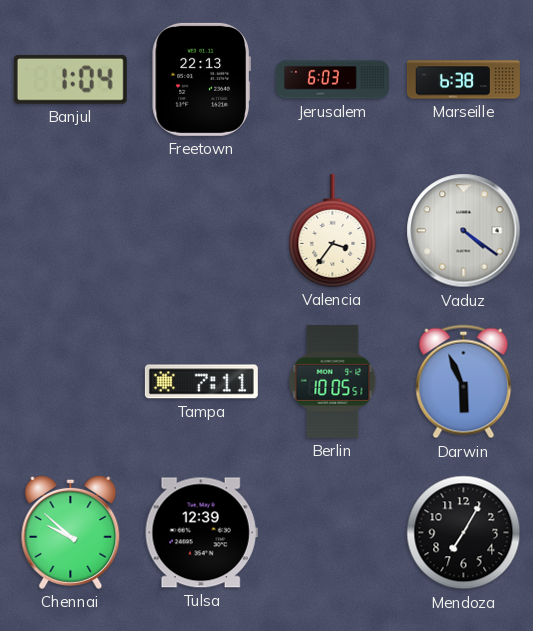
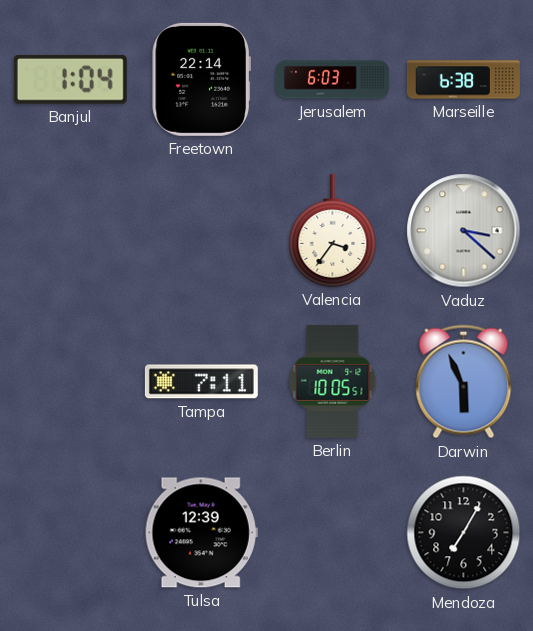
Freetown: 22:13 -> 22:14
Vaduz: 4:21 -> 3:22
Chennai: 9:52 -> none
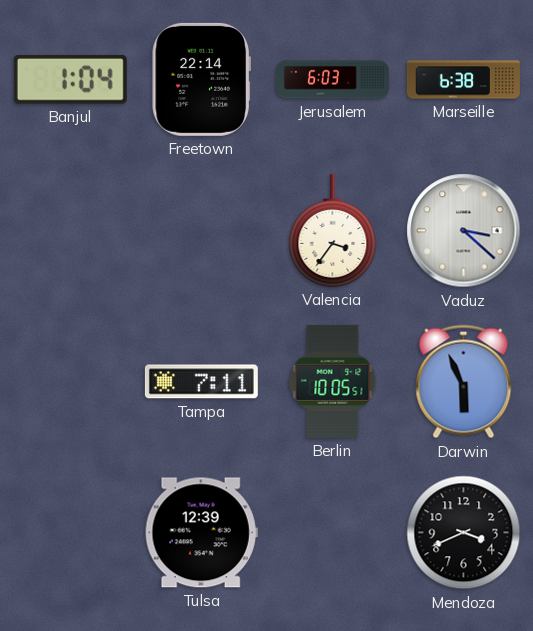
Mendoza: 7:05 -> 3:41
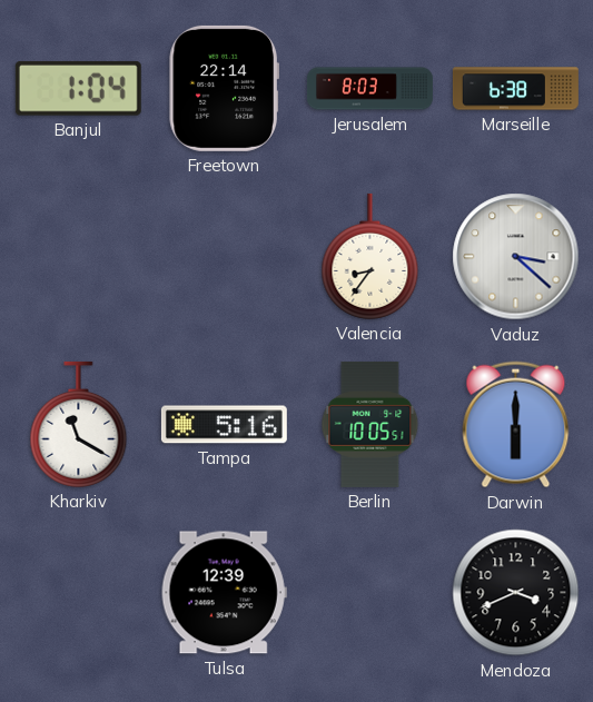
Jerusalem: 6:03 -> 8:03
Valencia: 3:36 -> 8:36
Kharkiv: none -> 11:20
Tampa: 7:11 -> 5:16
Darwin: 5:56 -> 6:00
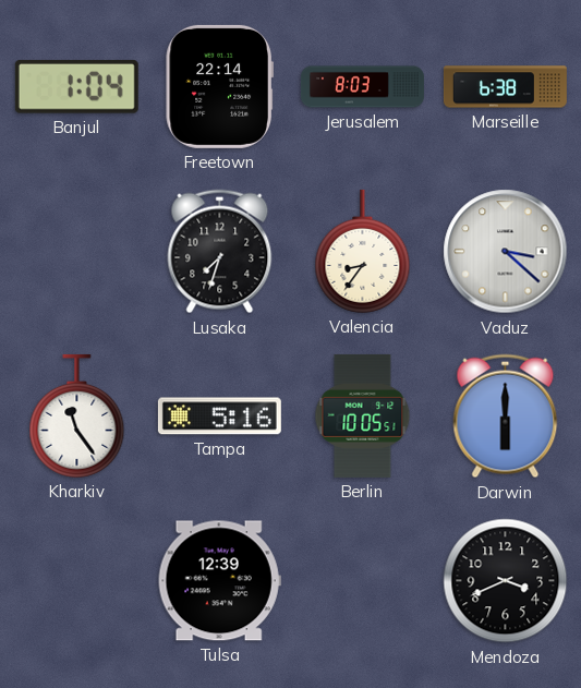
Lusaka: none -> 7:33
Kharkiv: 11:20 -> 11:24
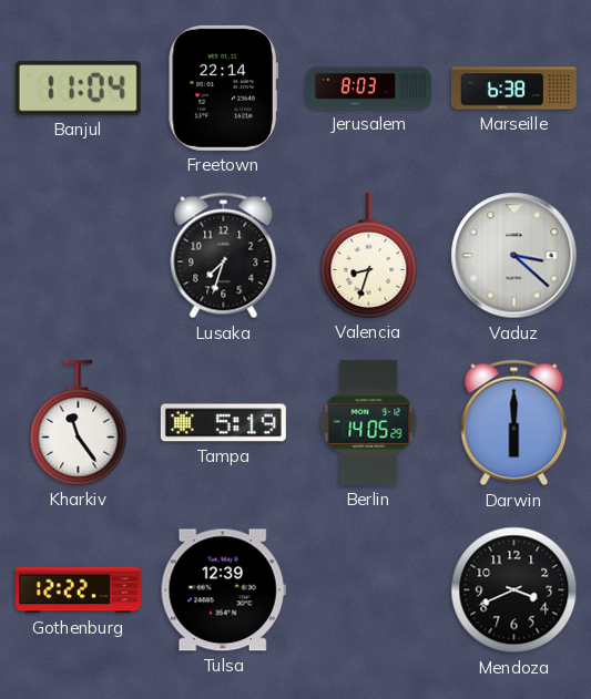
Banjul: 1:04 -> 11:04
Valencia: 8:36 -> 8:33
Tampa: 5:16 -> 5:19
Berlin: 10:05 -> 14:05
Gothenburg: none -> 12:22
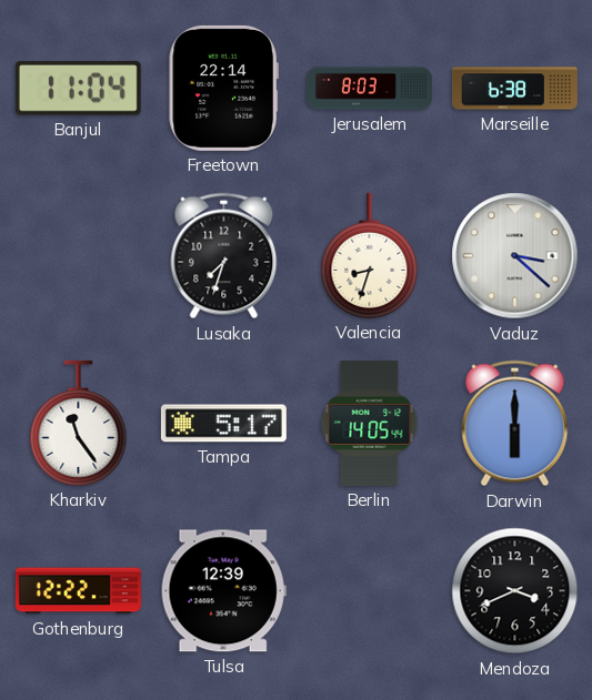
Tampa: 5:19 -> 5:17
Berlin: 14:05:29 -> 14:05:44
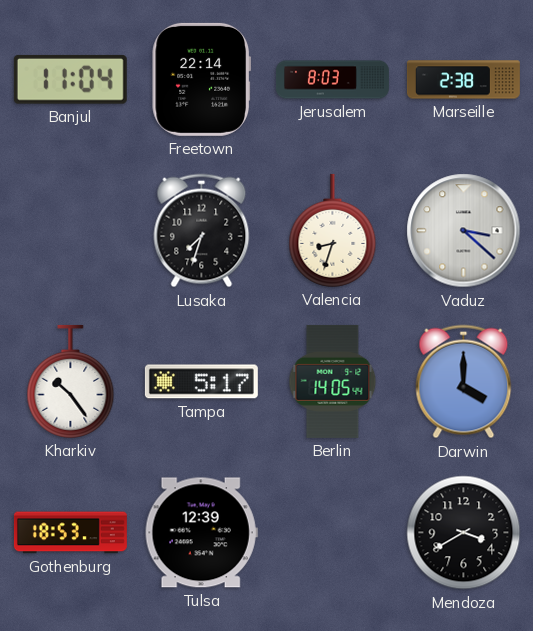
Marseille: 6:38 -> 2:38
Kharkiv: 11:24 -> 10:24
Darwin: 6:00 -> 4:00
Gothenburg: 12:22 -> 18:53
Mendoza: 3:41 -> 3:40
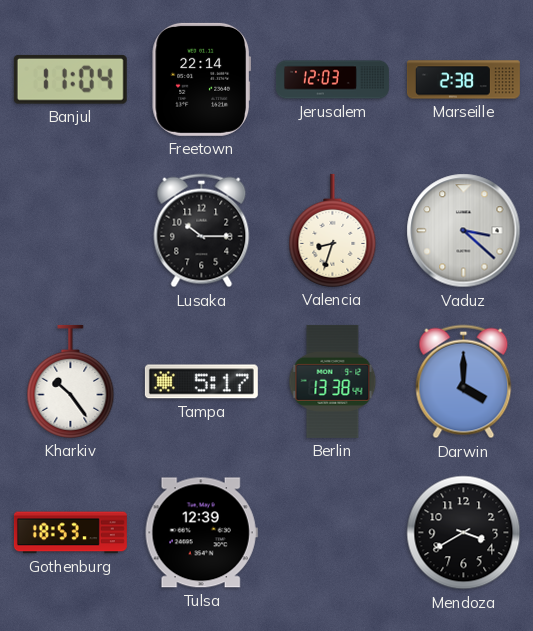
Jerusalem: 8:03 -> 12:03
Lusaka: 7:33 -> 10:15
Berlin: 14:05 -> 13:38
